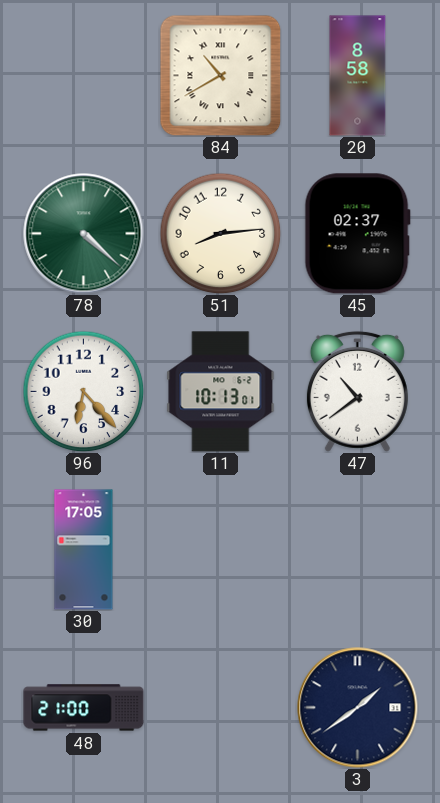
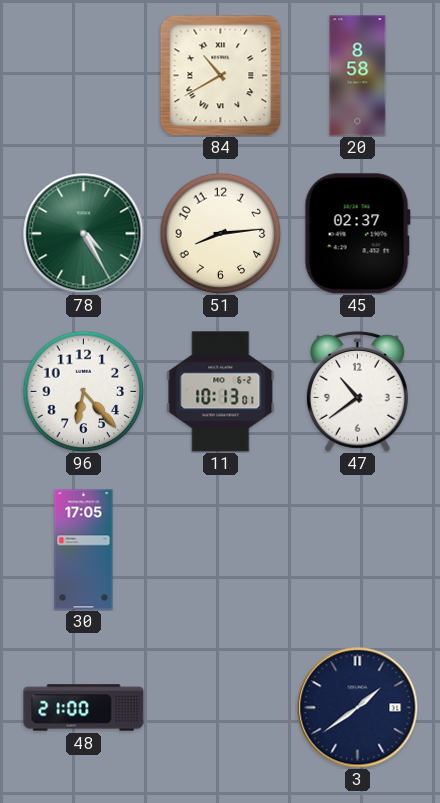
78: 4:22 -> 4:25
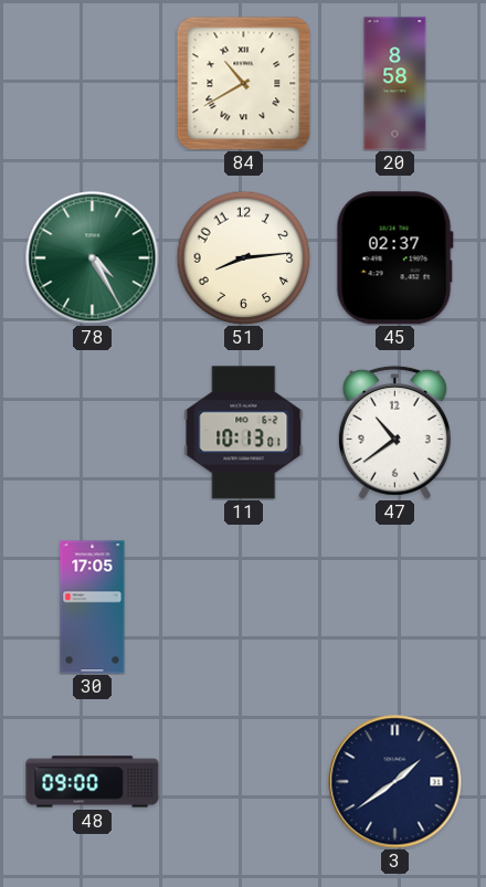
96: 6:23 -> none
48: 21:00 -> 09:00
